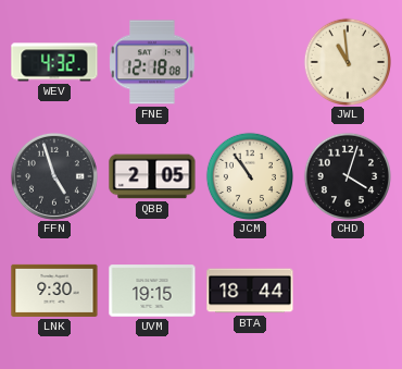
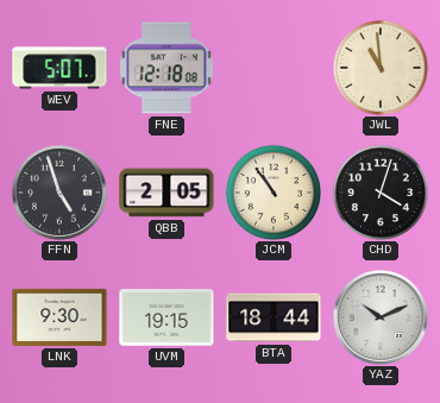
WEV: 4:32 -> 5:07
YAZ: none -> 10:11
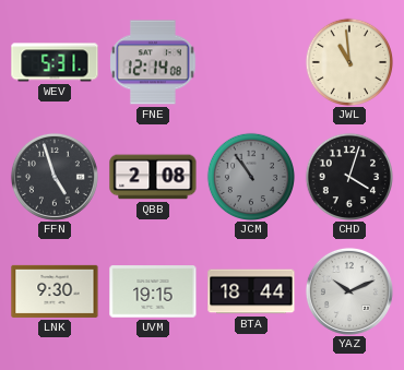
WEV: 5:07 -> 5:31
FNE: 12:18 -> 12:14
QBB: 2:05 -> 2:08
JCM dial: cream -> grey
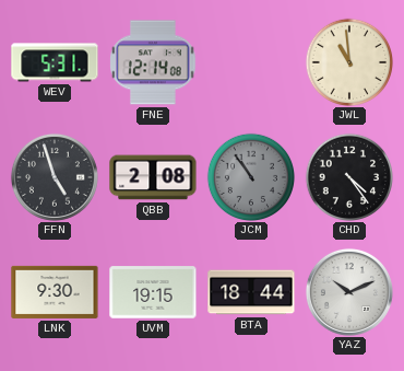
CHD: 4:03 -> 4:24
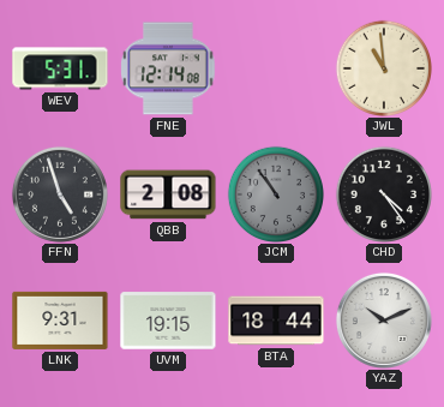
LNK: 9:30 -> 9:31
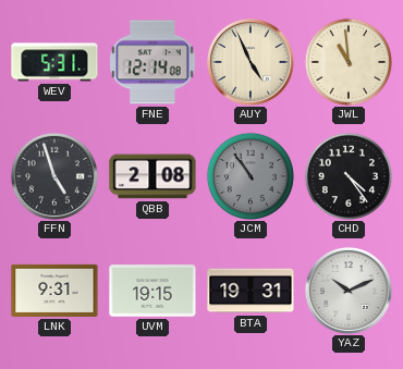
AUY: none -> 4:56
BTA: 18:44 -> 19:31
